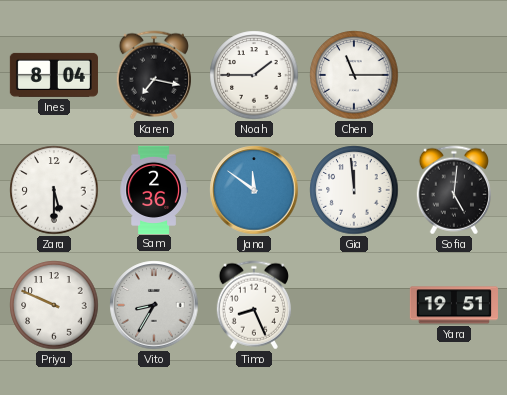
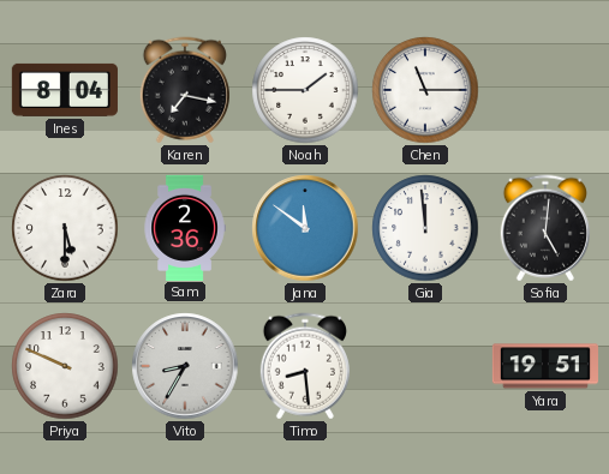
Timo: 8:26 -> 8:29
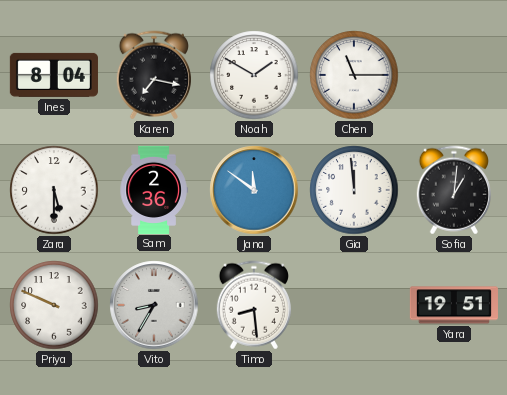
Noah: 1:45 -> 1:50
Sofia: 5:01 -> 1:01
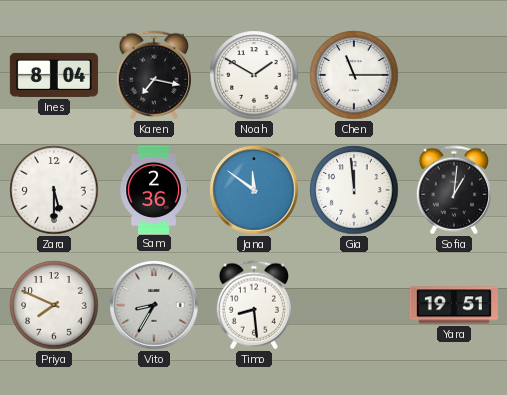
Priya: 9:49 -> 7:49
